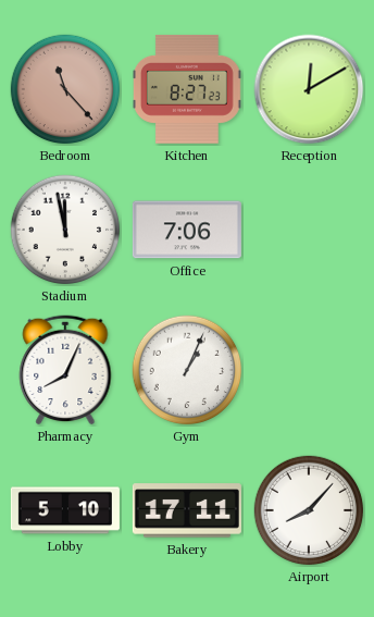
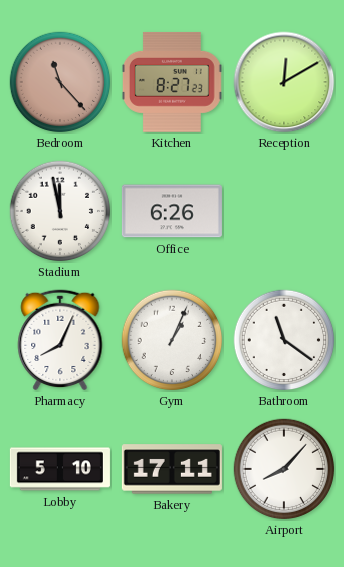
Office: 7:06 -> 6:26
Bathroom: none -> 11:21
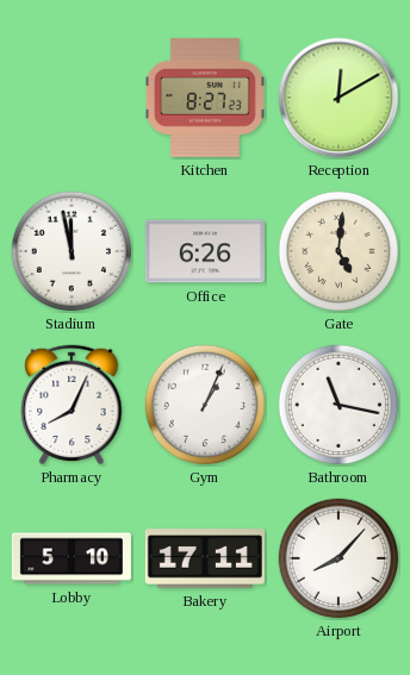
Bedroom: 11:23 -> none
Gate: none -> 5:01
Bathroom: 11:21 -> 11:17
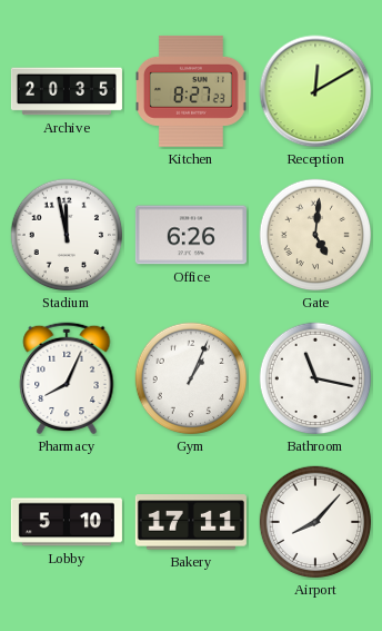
Archive: none -> 20:35
